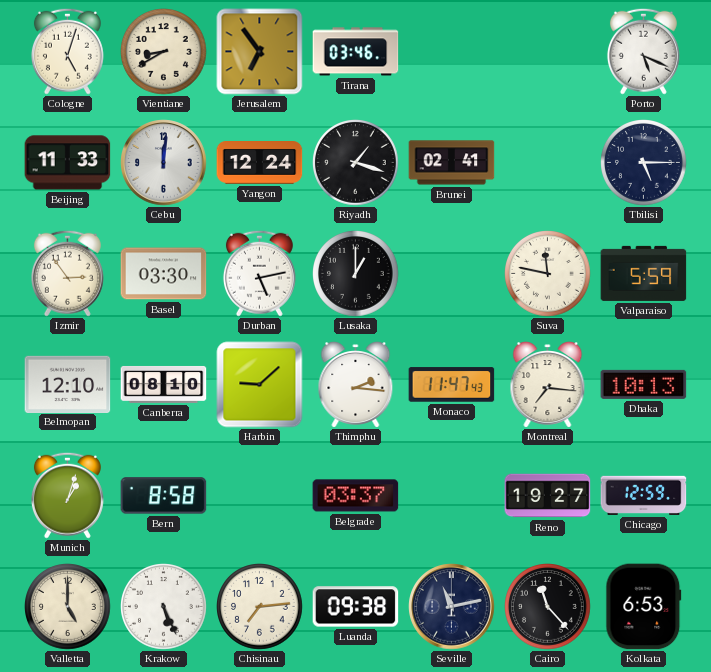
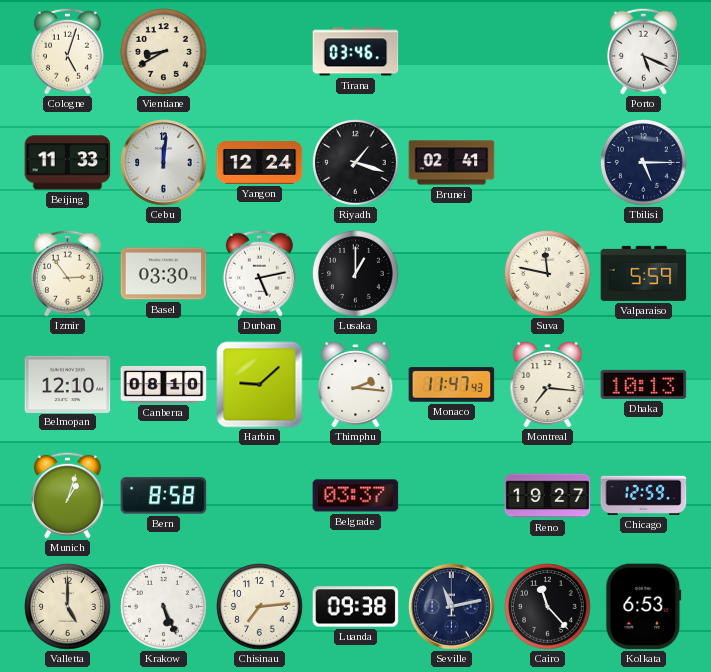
Jerusalem: 6:54 -> none
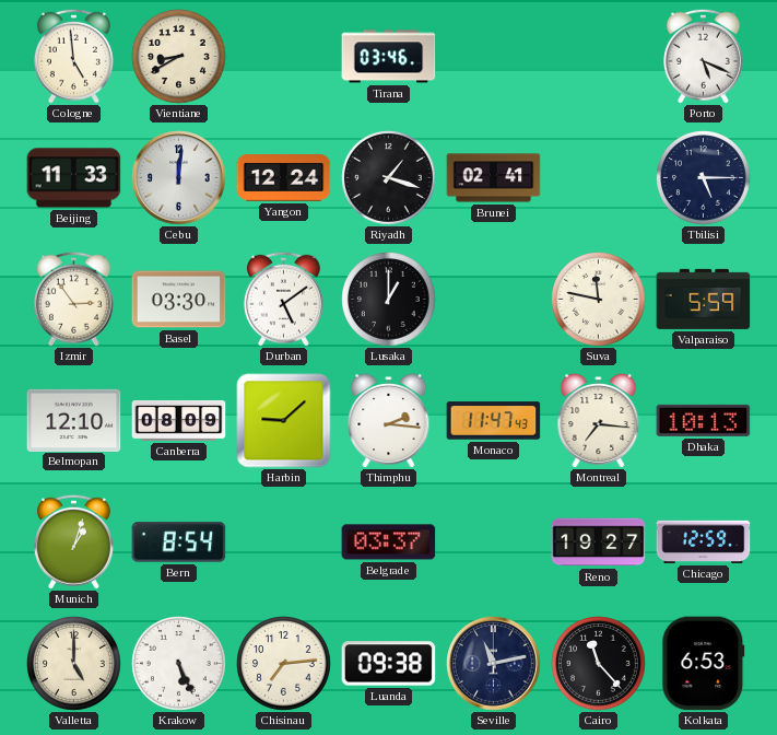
Cologne: 5:03 -> 4:59
Durban: 5:13 -> 5:09
Canberra: 08:10 -> 08:09
Bern: 8:58 -> 8:54
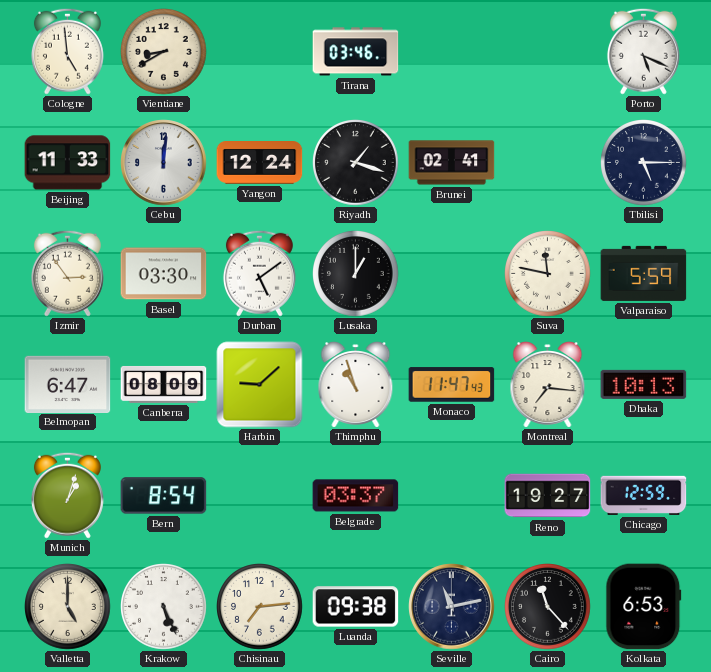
Belmopan: 12:10 -> 6:47
Thimphu: 2:16 -> 10:57
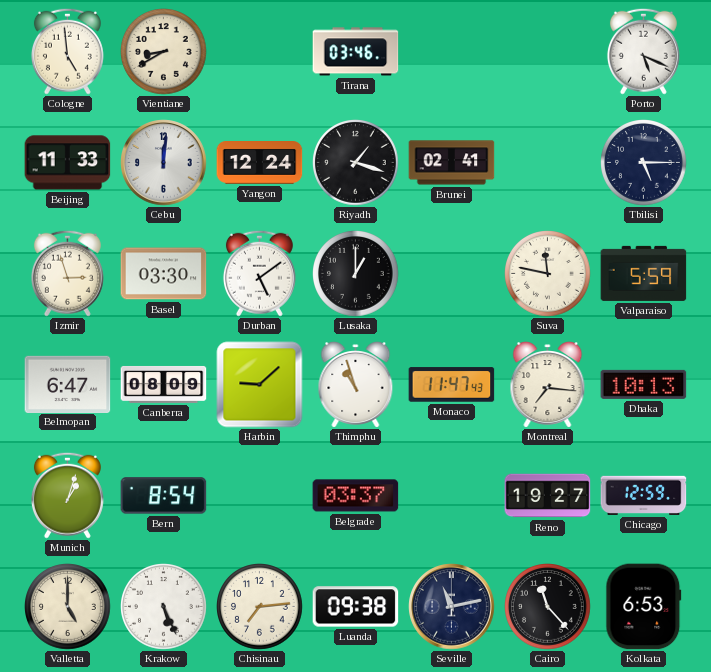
Izmir: 2:54 -> 2:57
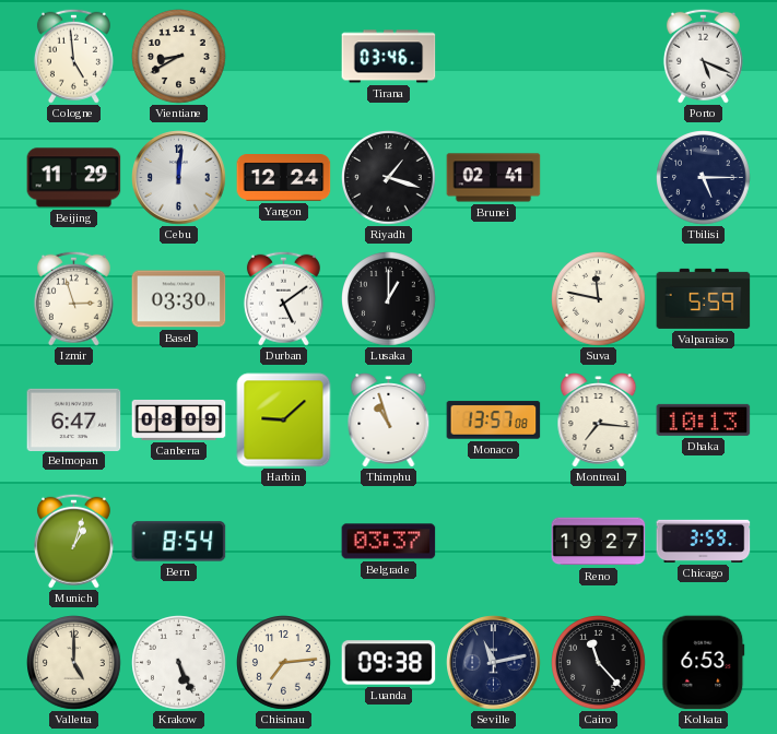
Beijing: 11:33 -> 11:29
Monaco: 11:47 -> 13:57
Chicago: 12:59 -> 3:59
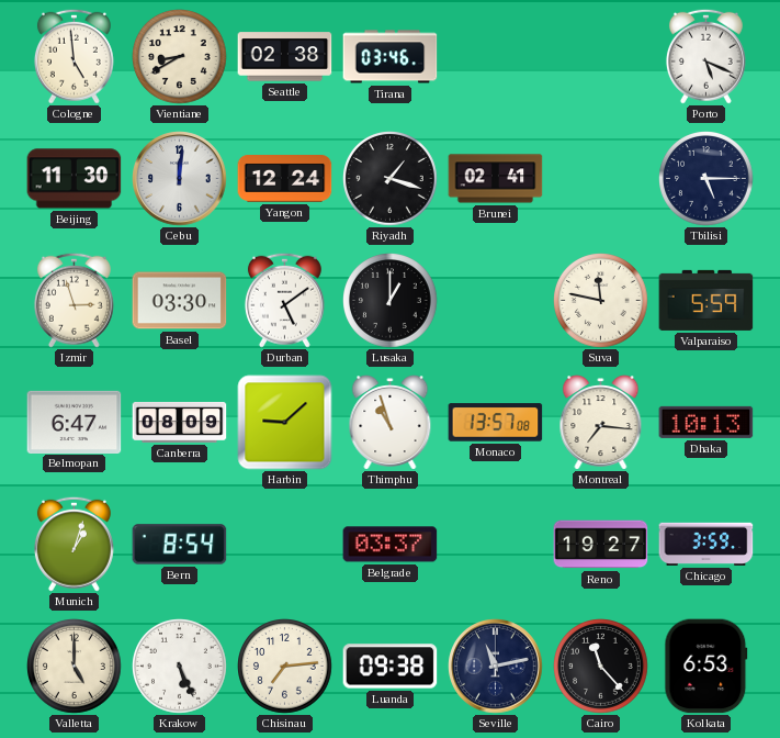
Seattle: none -> 02:38
Beijing: 11:29 -> 11:30
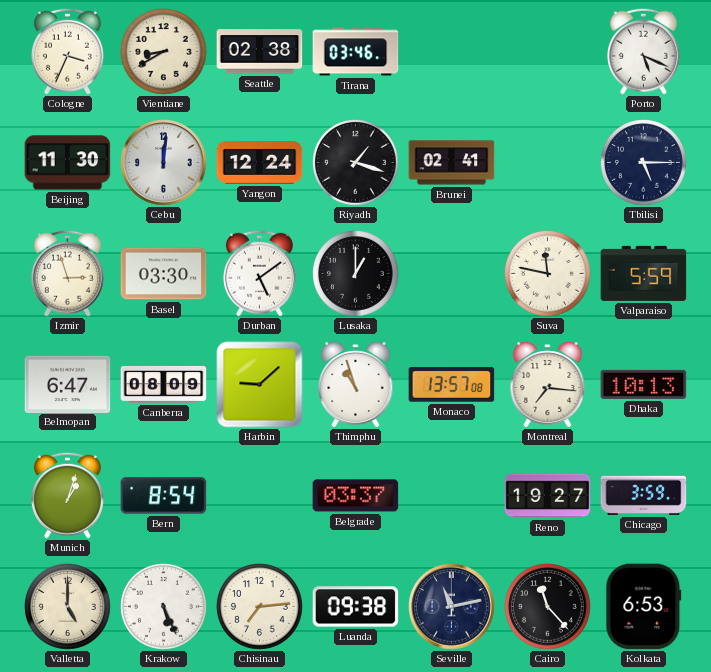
Cologne: 4:59 -> 3:34
